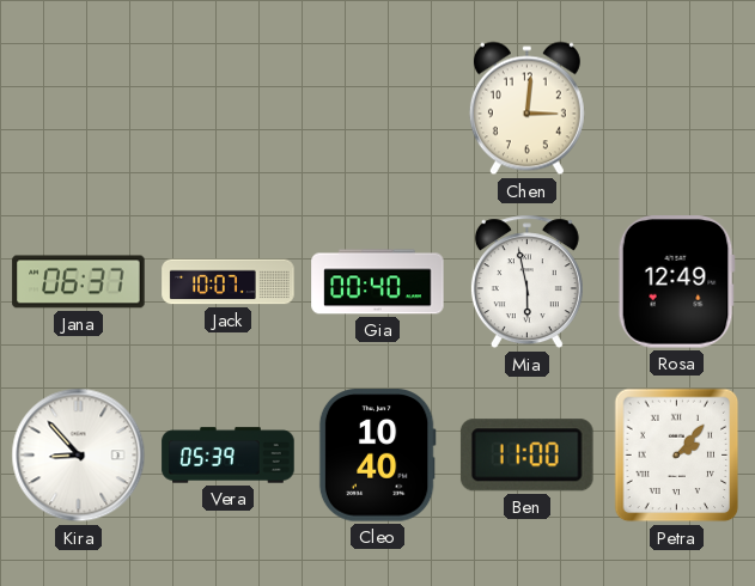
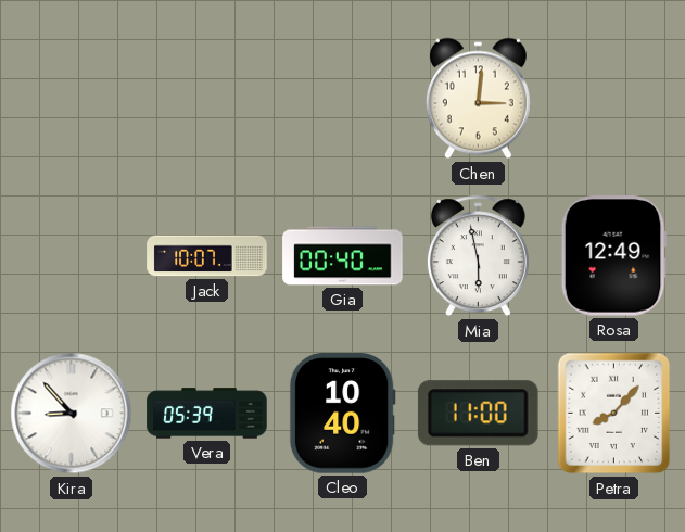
Jana: 06:37 -> none
Petra: 2:07 -> 8:07
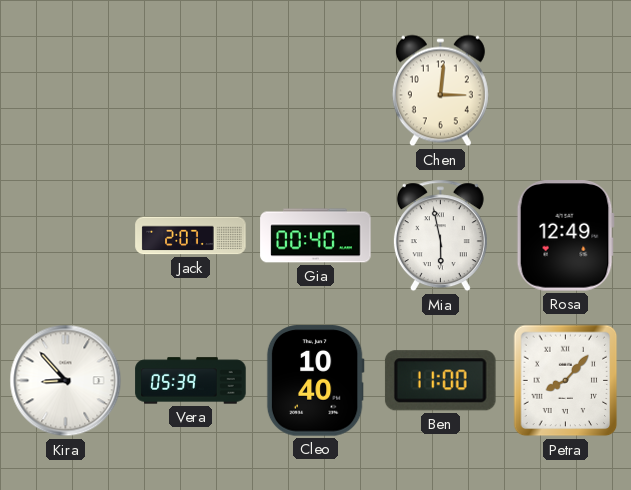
Jack: 10:07 -> 2:07
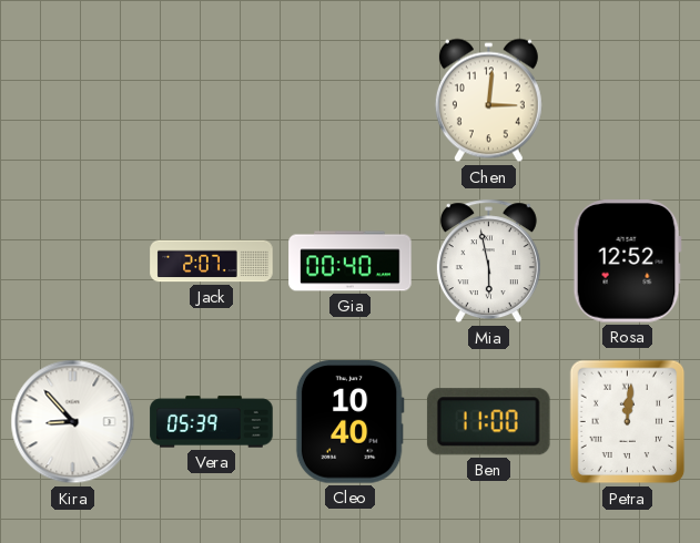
Rosa: 12:49 -> 12:52
Petra: 8:07 -> 12:01
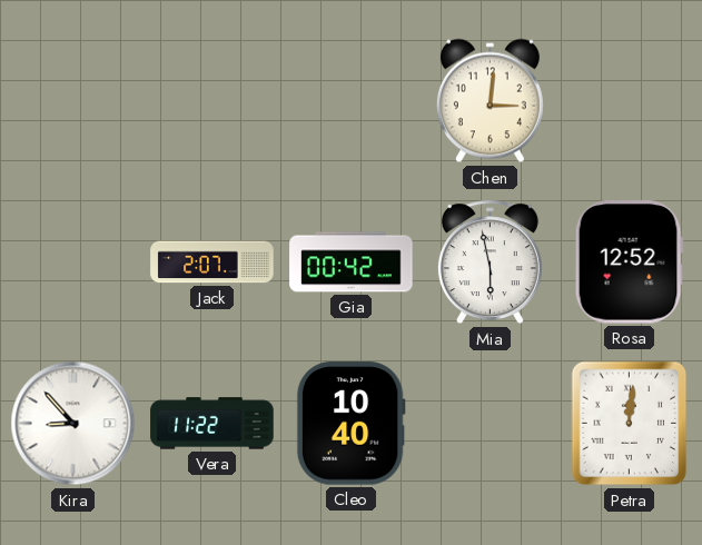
Gia: 00:40 -> 00:42
Vera: 05:39 -> 11:22
Ben: 11:00 -> none
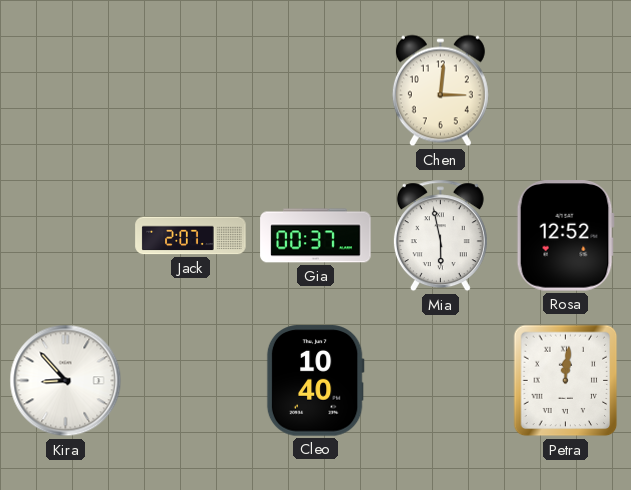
Gia: 00:42 -> 00:37
Vera: 11:22 -> none
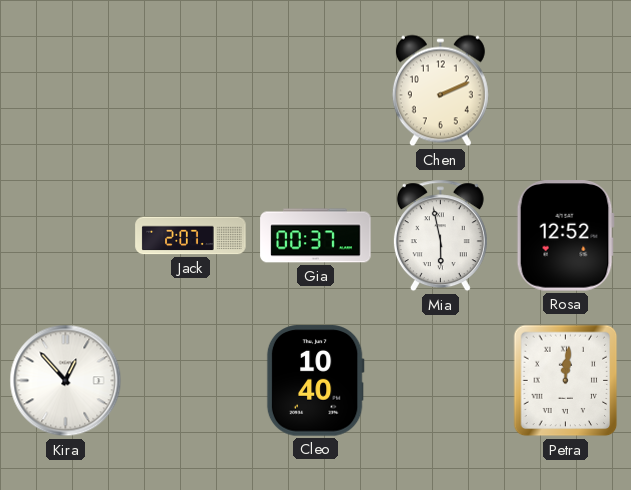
Chen: 3:01 -> 2:11
Kira: 8:53 -> 12:53
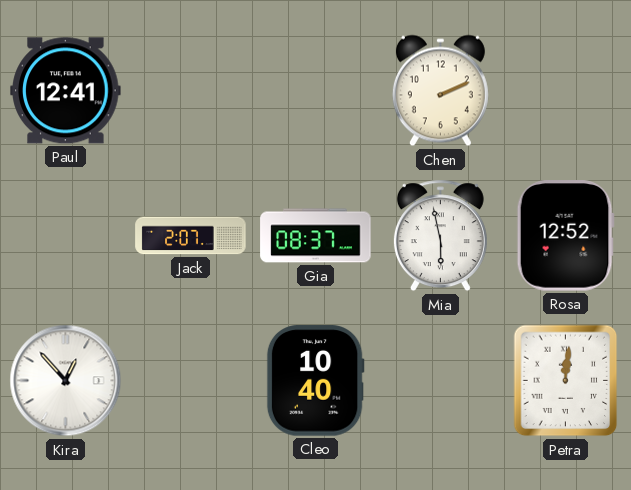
Paul: none -> 12:41
Gia: 00:37 -> 08:37
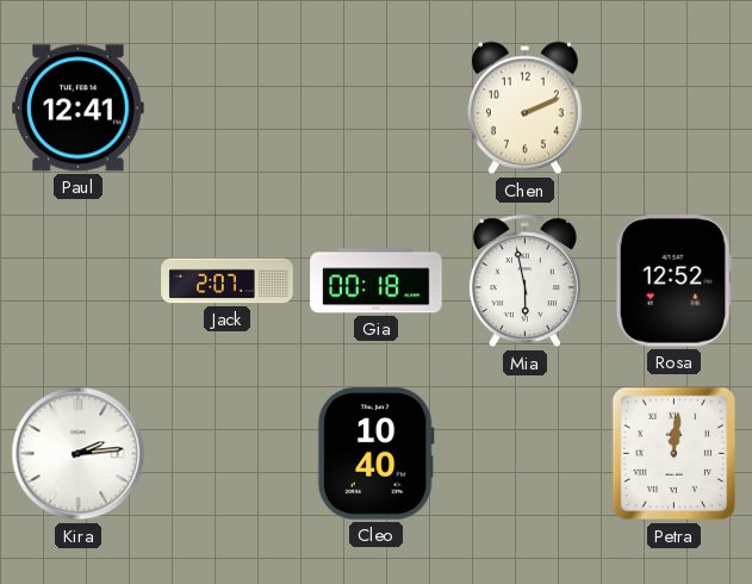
Gia: 08:37 -> 00:18
Kira: 12:53 -> 2:14
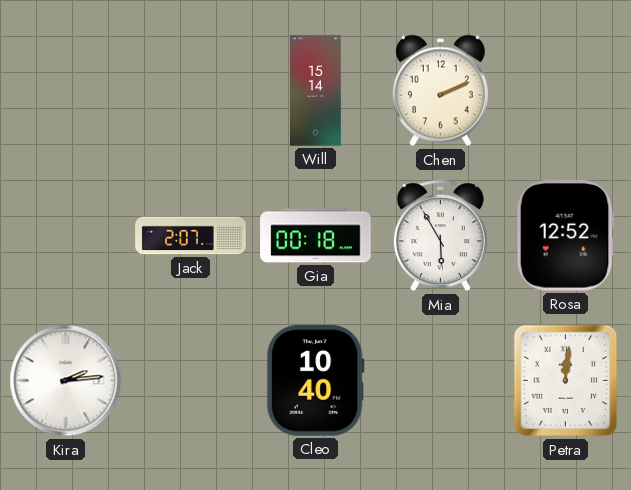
Paul: 12:41 -> none
Will: none -> 15:14
Mia: 5:58 -> 5:55
